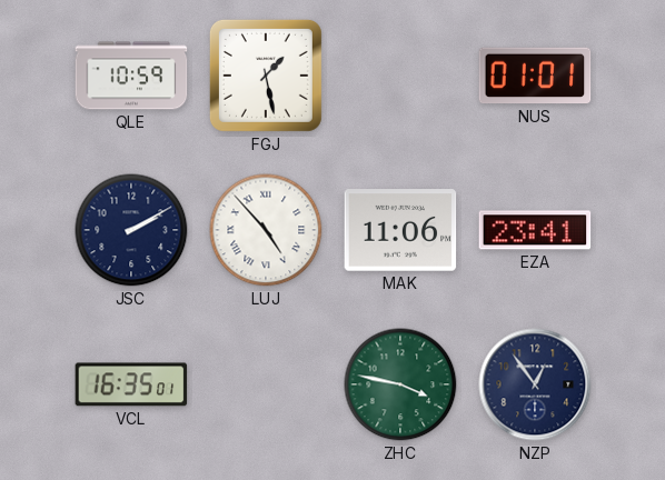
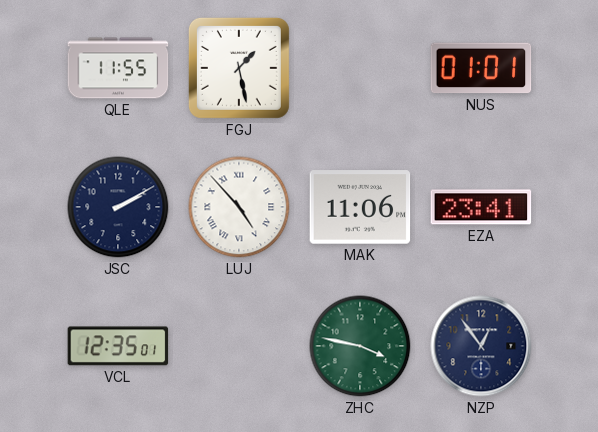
QLE: 10:59 -> 11:55
VCL: 16:35 -> 12:35
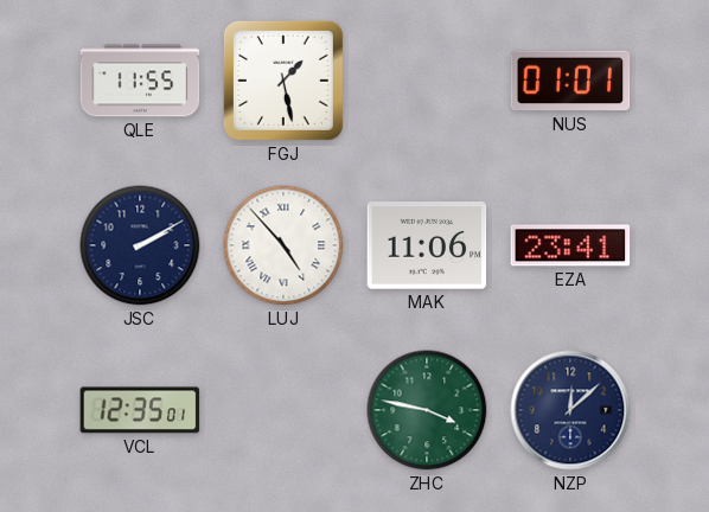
NZP: 12:54 -> 12:08
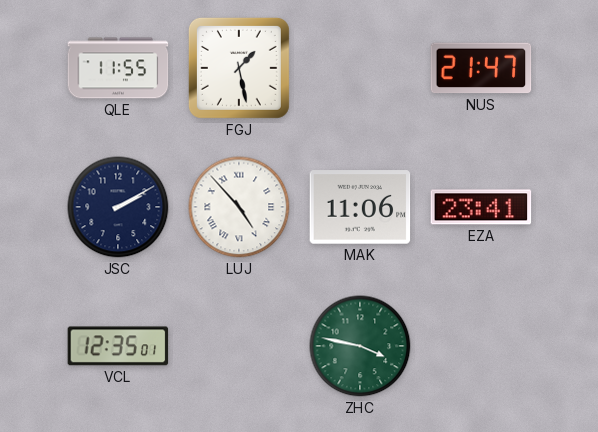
NUS: 01:01 -> 21:47
NZP: 12:08 -> none
